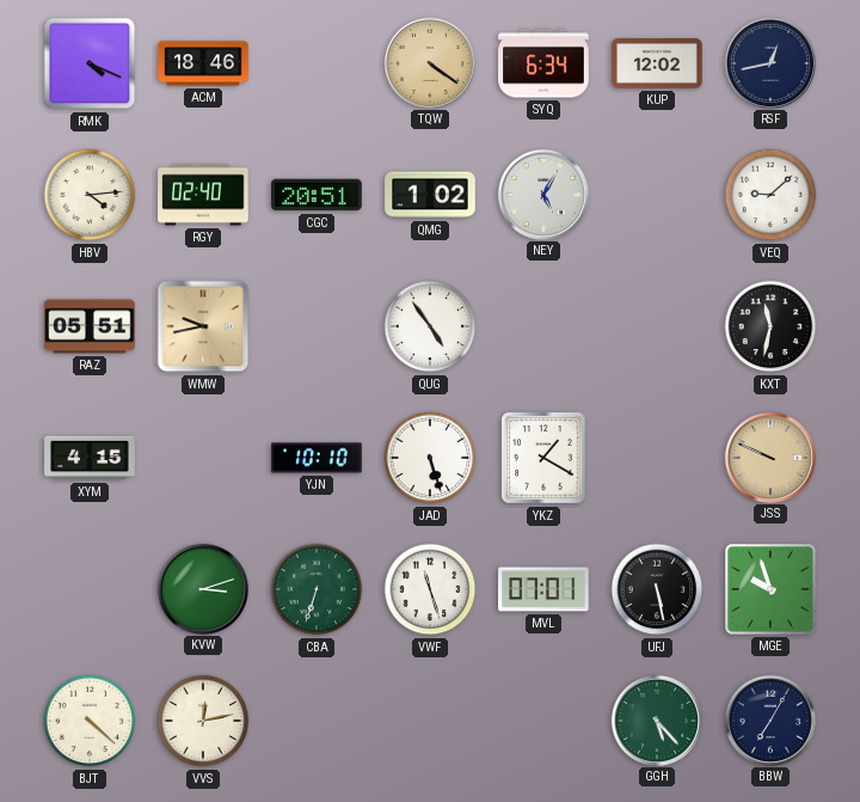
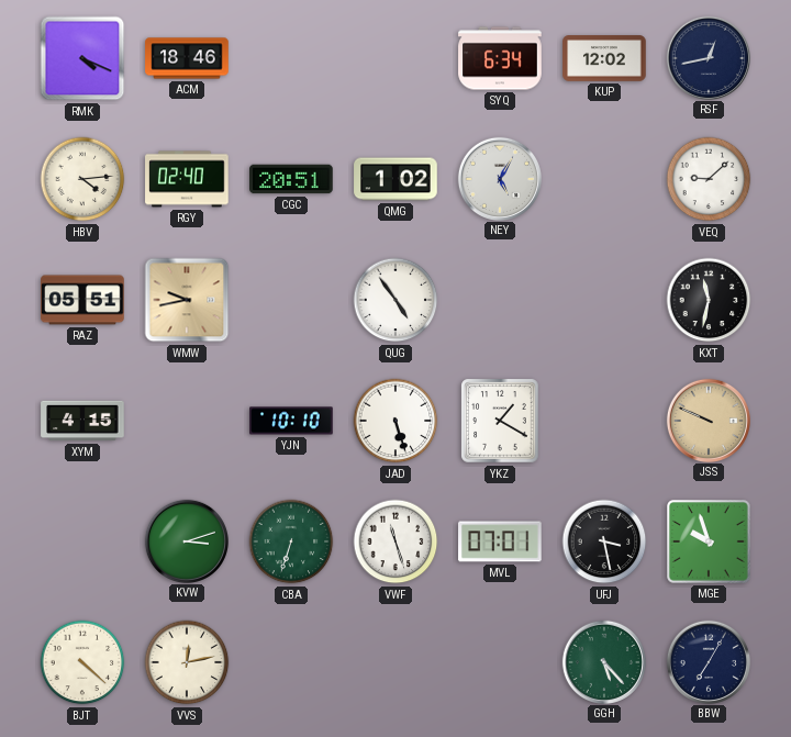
TQW: 4:21 -> none
UFJ: 5:28 -> 3:28
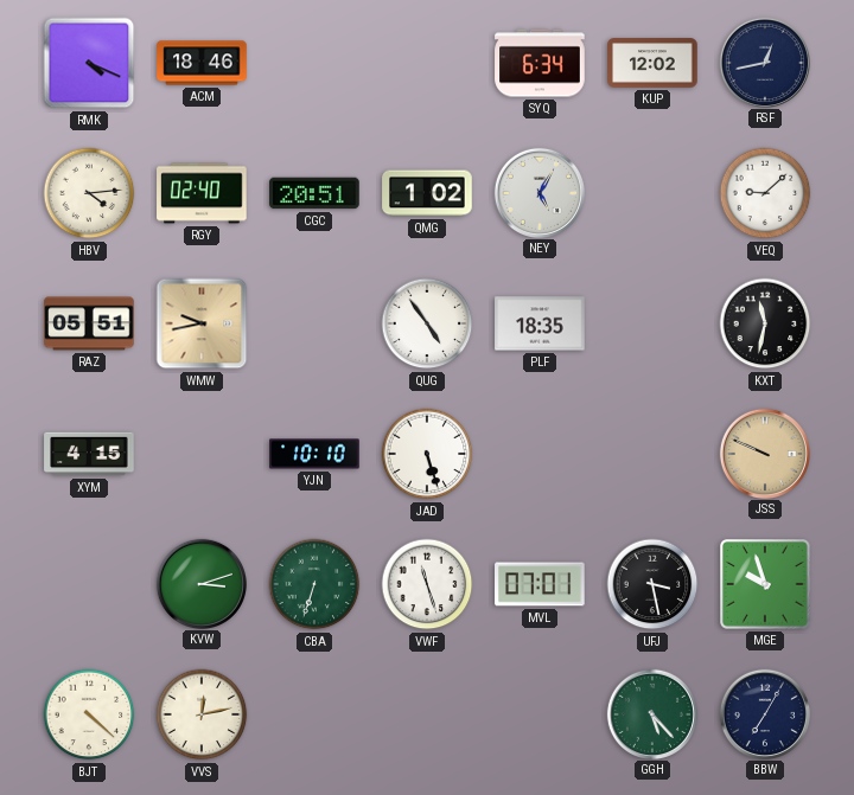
PLF: none -> 18:35
YKZ: 1:20 -> none
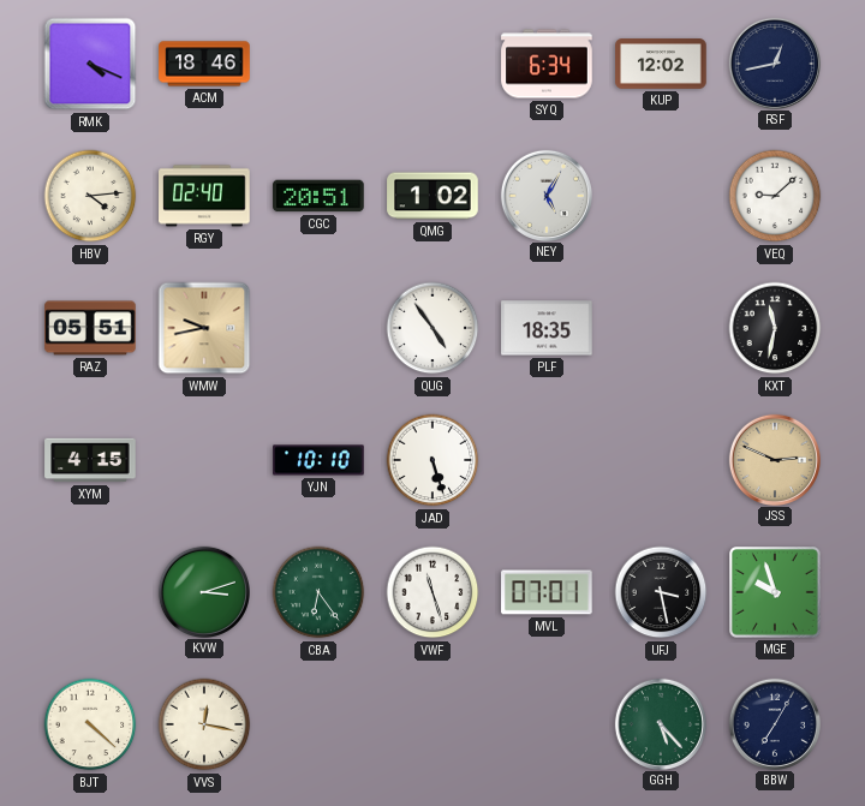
JSS: 9:49 -> 2:49
CBA: 6:33 -> 6:24
VVS: 12:13 -> 12:17
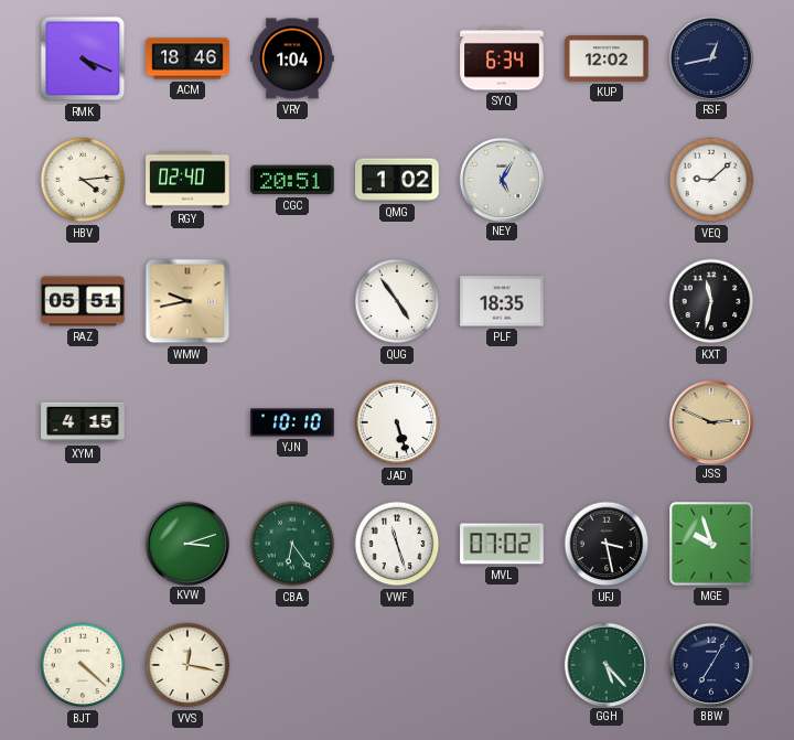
VRY: none -> 1:04
MVL: 07:01 -> 07:02
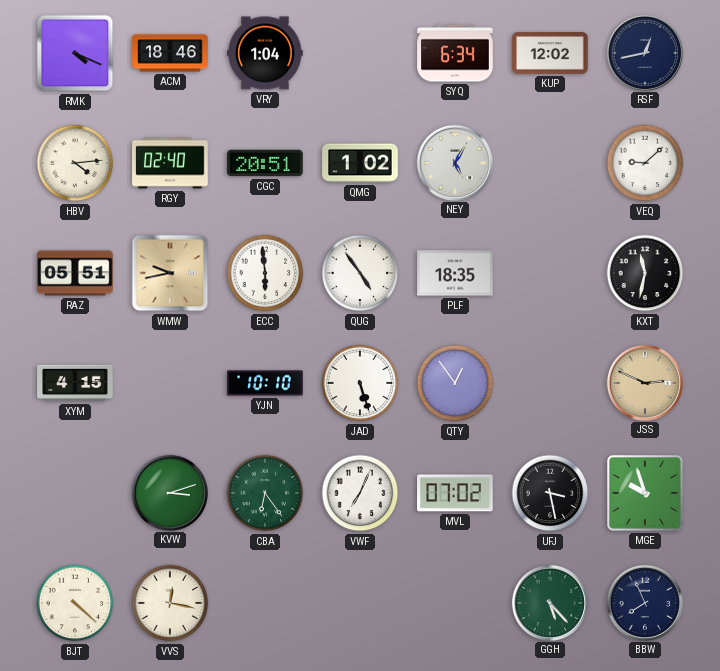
ECC: none -> 5:59
QTY: none -> 12:54
VWF: 11:27 -> 7:04
BBW: 7:05 -> 7:56
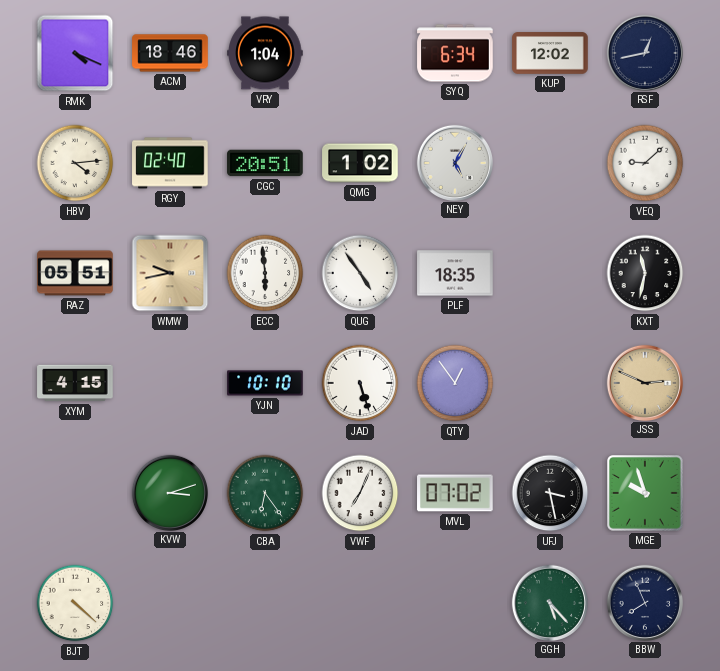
VVS: 12:17 -> none
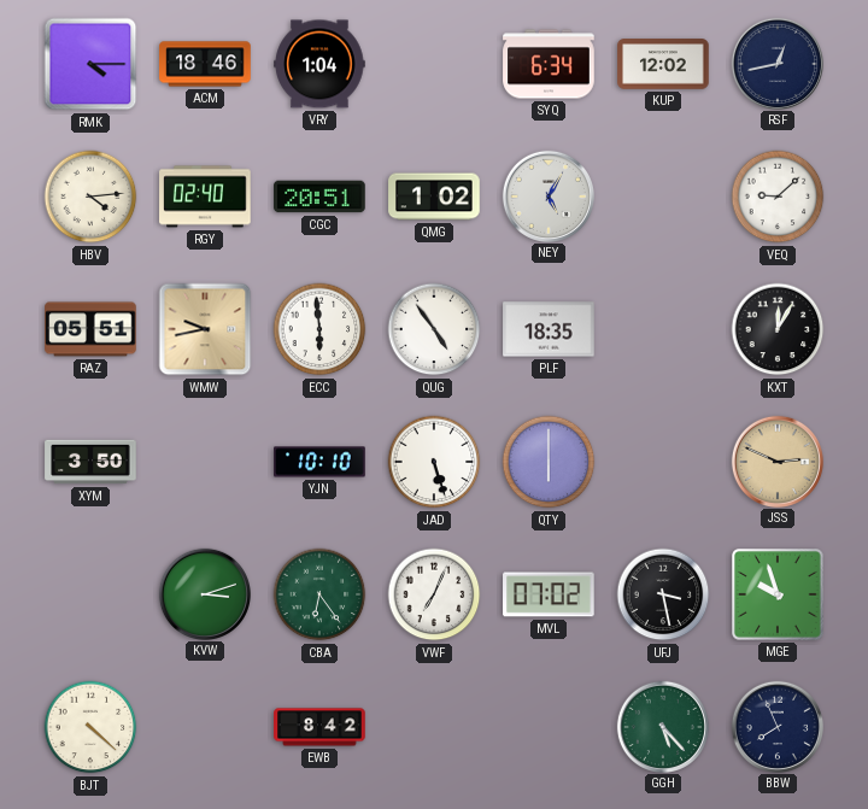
RMK: 4:19 -> 4:15
KXT: 11:32 -> 12:05
XYM: 4:15 -> 3:50
QTY: 12:54 -> 6:00
EWB: none -> 8:42
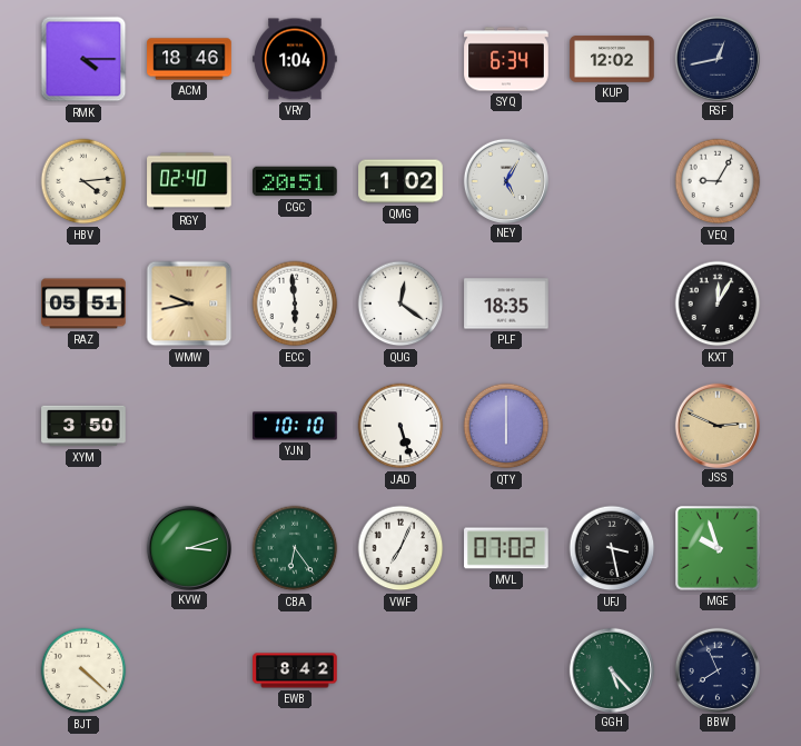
VEQ: 9:08 -> 9:05
QUG: 4:54 -> 12:21
